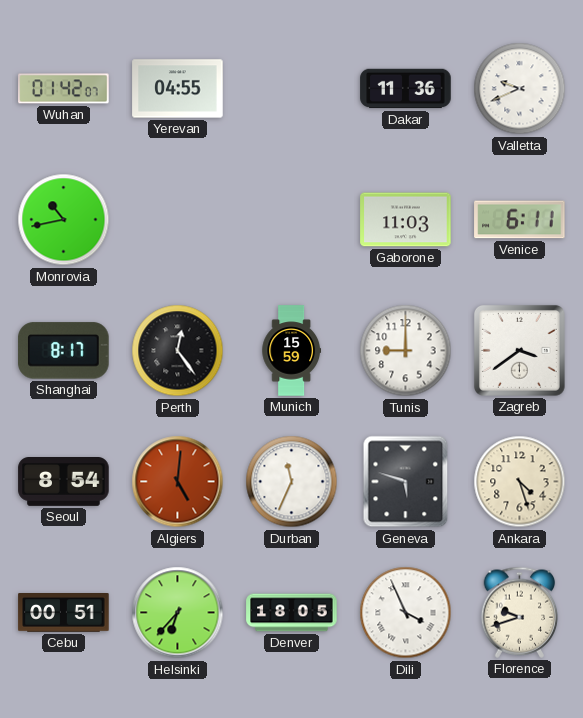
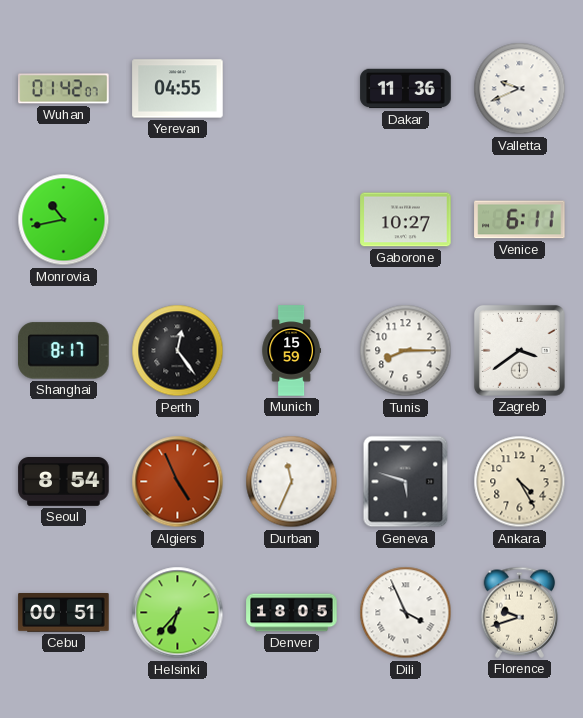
Gaborone: 11:03 -> 10:27
Tunis: 9:00 -> 8:15
Algiers: 5:01 -> 4:56
Ankara: 4:27 -> 4:25
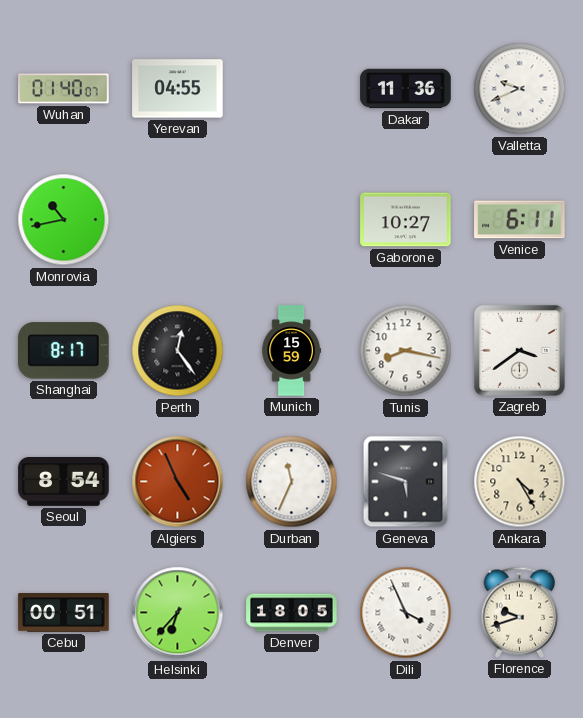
Wuhan: 01:42 -> 01:40
Tunis: 8:15 -> 8:17
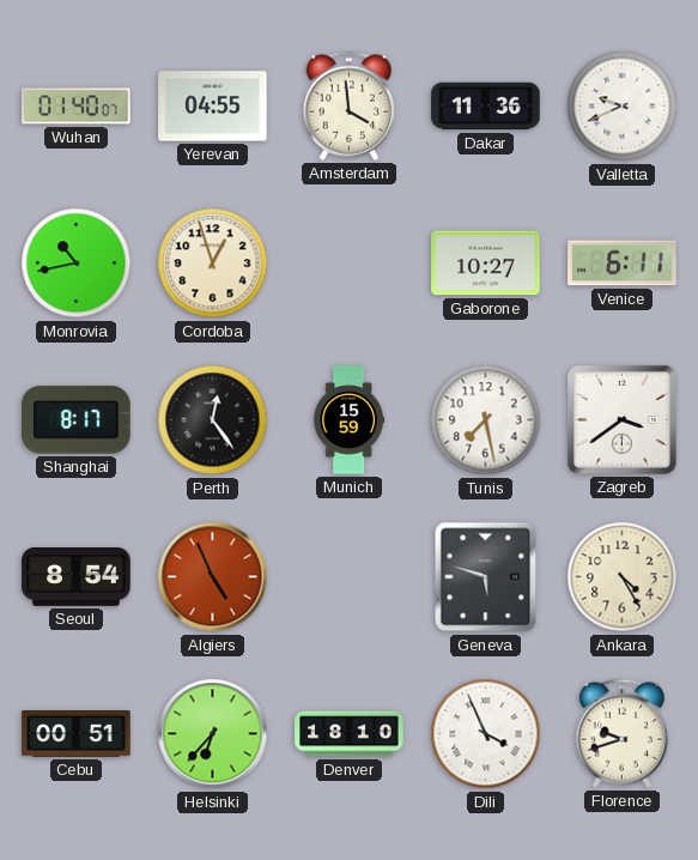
Amsterdam: none -> 3:59
Cordoba: none -> 12:57
Tunis: 8:17 -> 7:28
Durban: 11:34 -> none
Denver: 18:05 -> 18:10
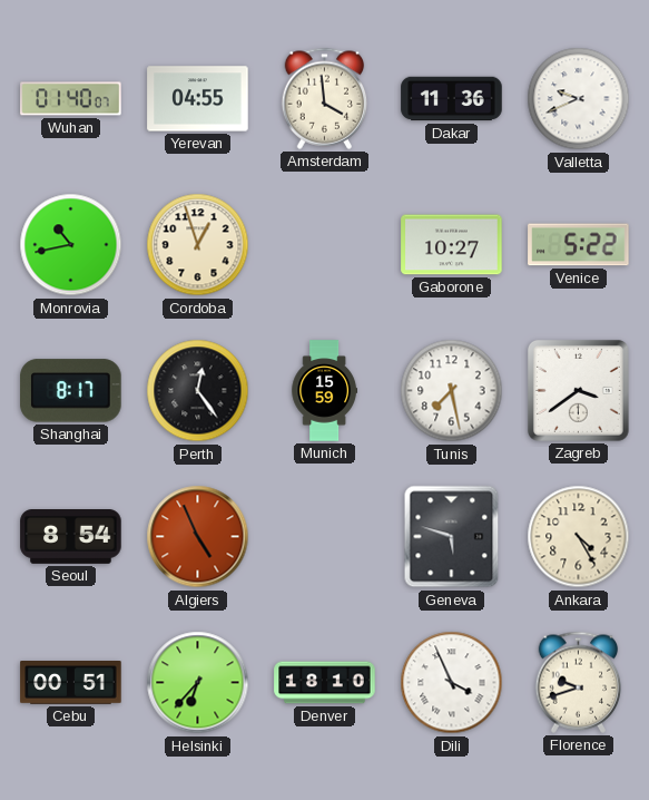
Venice: 6:11 -> 5:22
